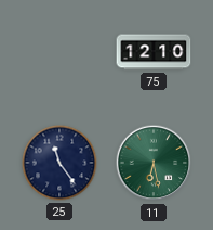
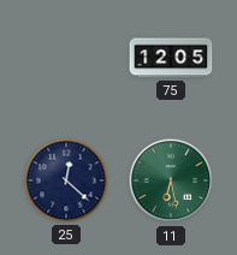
75: 12:10 -> 12:05
25: 11:24 -> 12:22
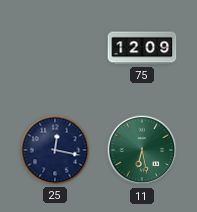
75: 12:05 -> 12:09
25: 12:22 -> 12:17
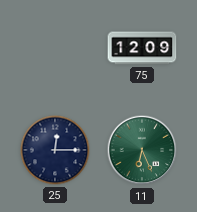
25: 12:17 -> 12:15
11: 6:28 -> 6:26
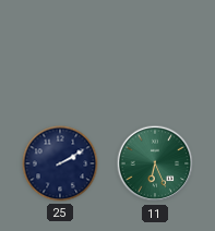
75: 12:09 -> none
25: 12:15 -> 2:10
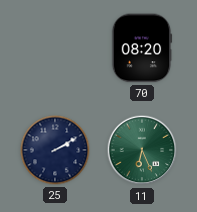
70: none -> 08:20
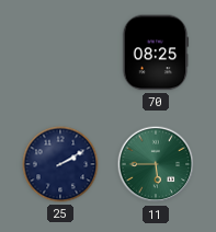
70: 08:20 -> 08:25
11: 6:26 -> 5:45
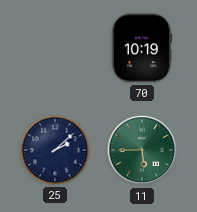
70: 08:25 -> 10:19
25: 2:10 -> 2:08
